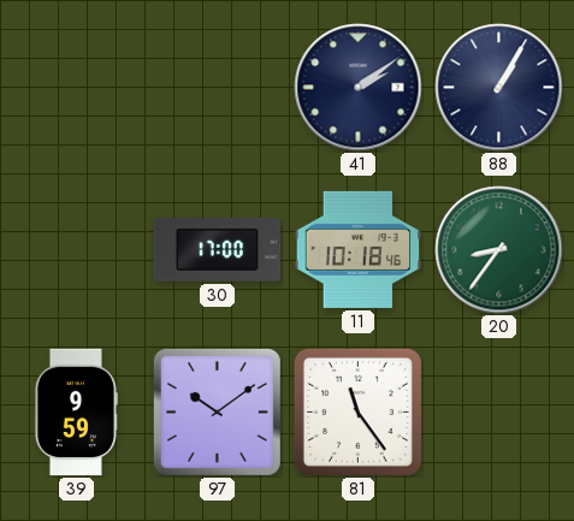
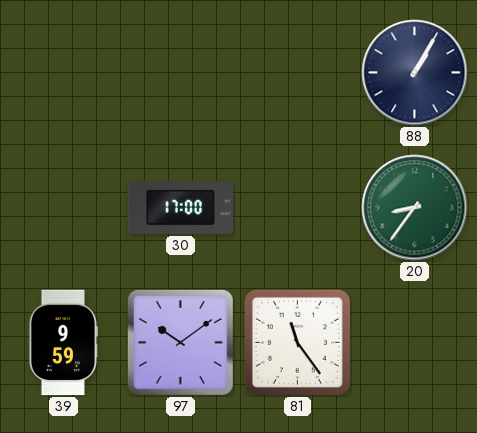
41: 2:09 -> none
11: 10:18 -> none
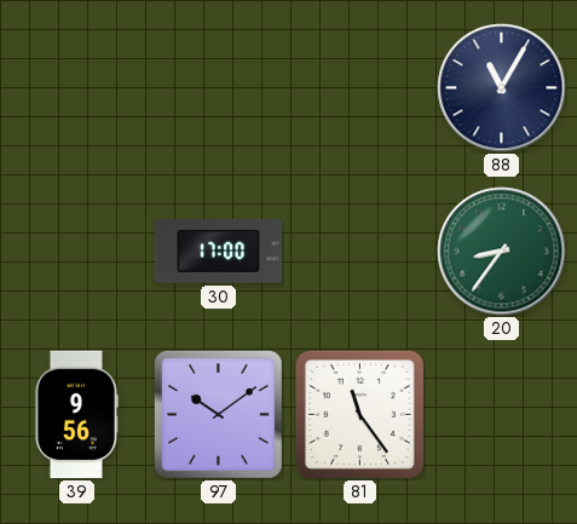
88: 1:05 -> 11:05
39: 9:59 -> 9:56
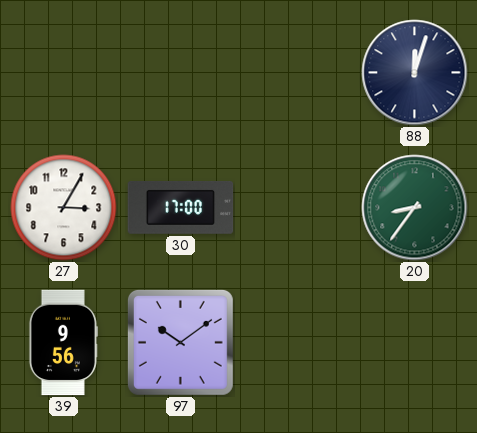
88: 11:05 -> 12:03
27: none -> 3:05
81: 11:24 -> none
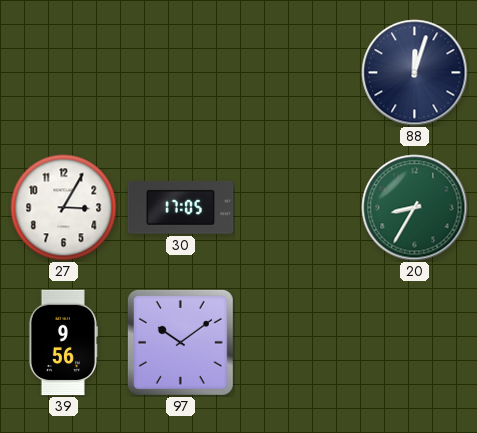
30: 17:00 -> 17:05
20: 8:36 -> 8:35
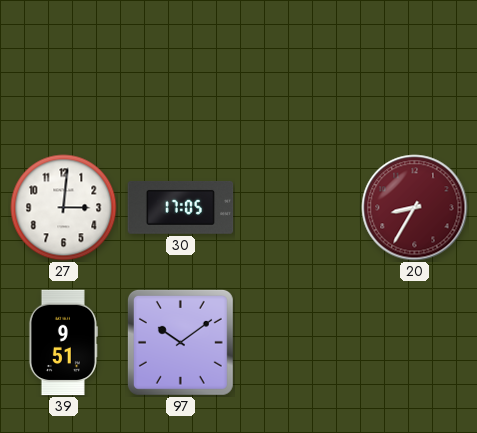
88: 12:03 -> none
27: 3:05 -> 3:01
20 dial: green -> burgundy
39: 9:56 -> 9:51
